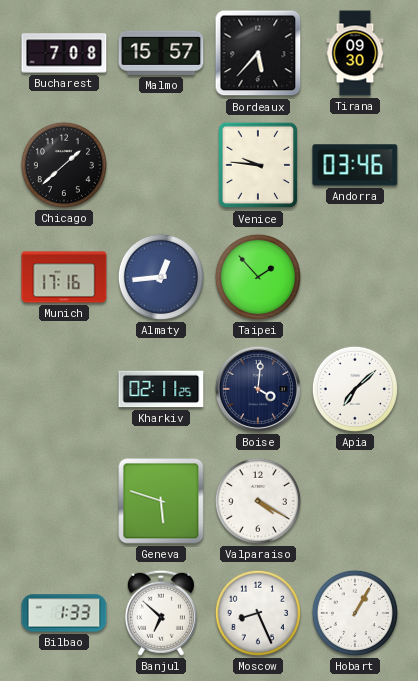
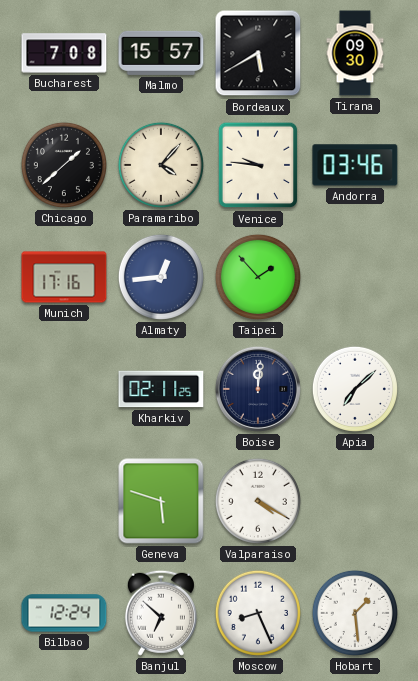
Bordeaux: 5:37 -> 5:40
Paramaribo: none -> 4:07
Boise: 4:01 -> 12:01
Bilbao: 1:33 -> 12:24
Hobart: 1:05 -> 1:29
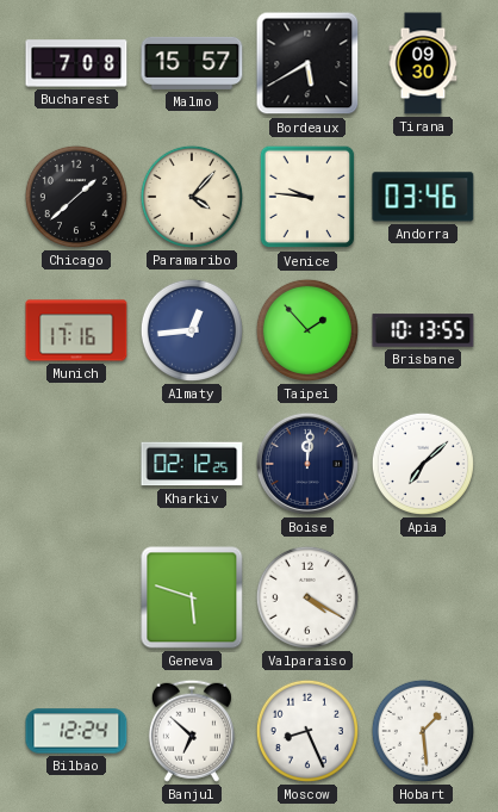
Brisbane: none -> 10:13
Kharkiv: 02:11 -> 02:12
